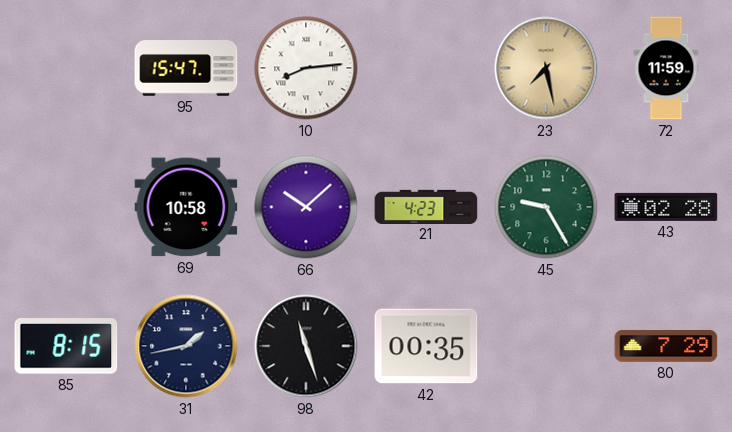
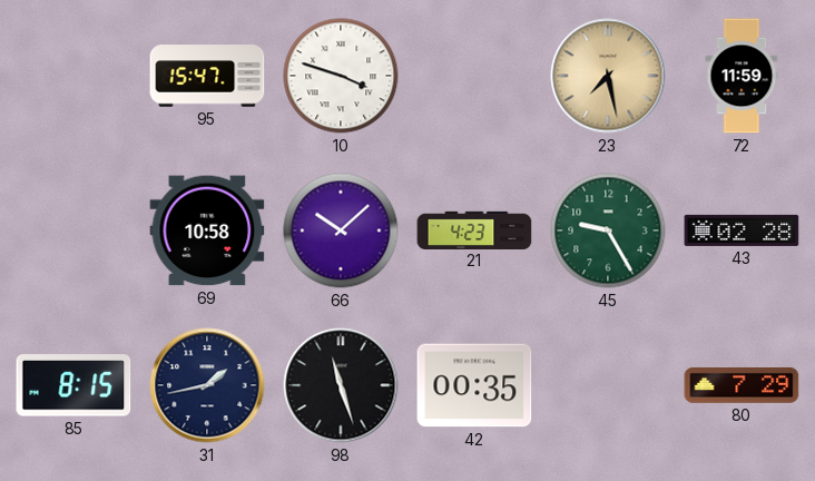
10: 8:14 -> 3:48
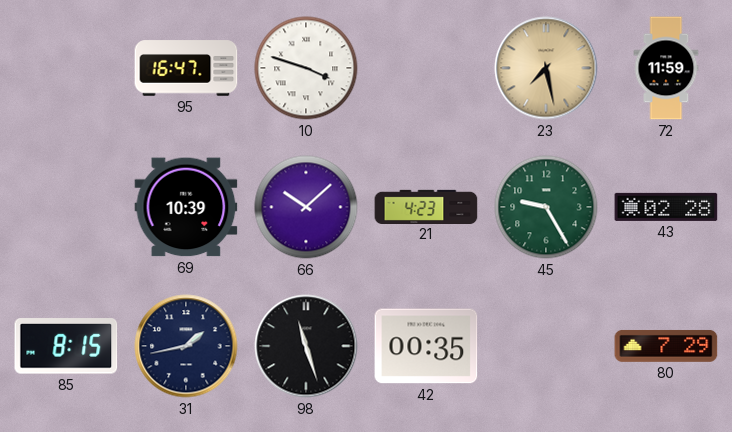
95: 15:47 -> 16:47
69: 10:58 -> 10:39
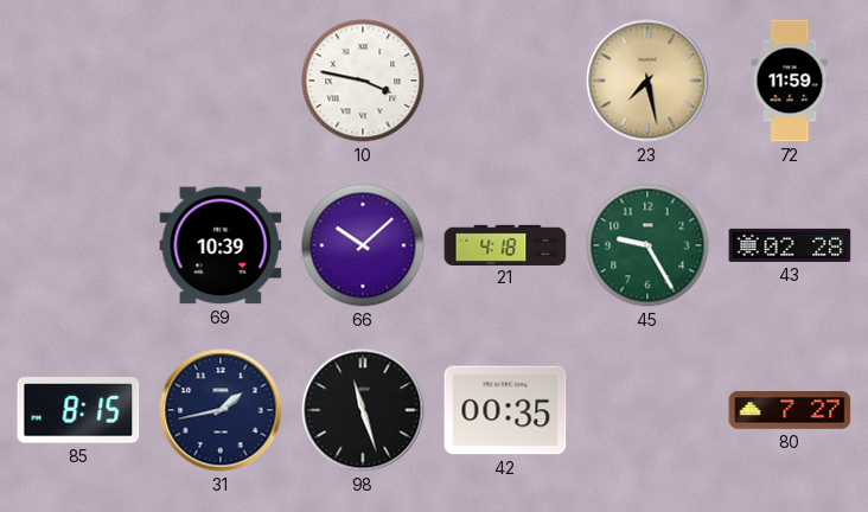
95: 16:47 -> none
10: 3:48 -> 3:47
21: 4:23 -> 4:18
80: 7:29 -> 7:27
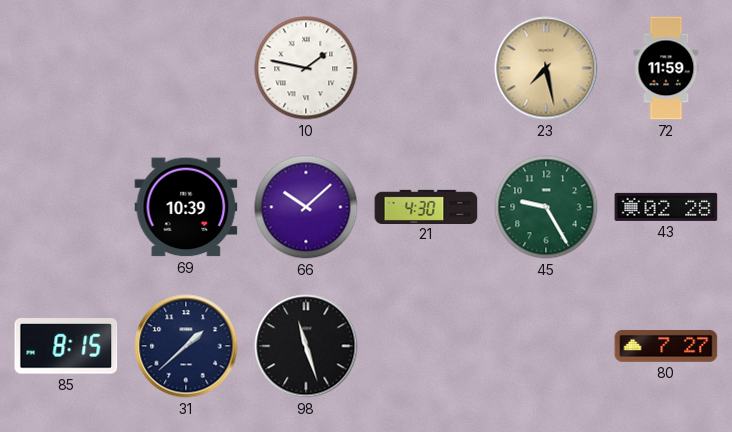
10: 3:47 -> 1:47
21: 4:18 -> 4:30
31: 1:43 -> 1:38
42: 00:35 -> none
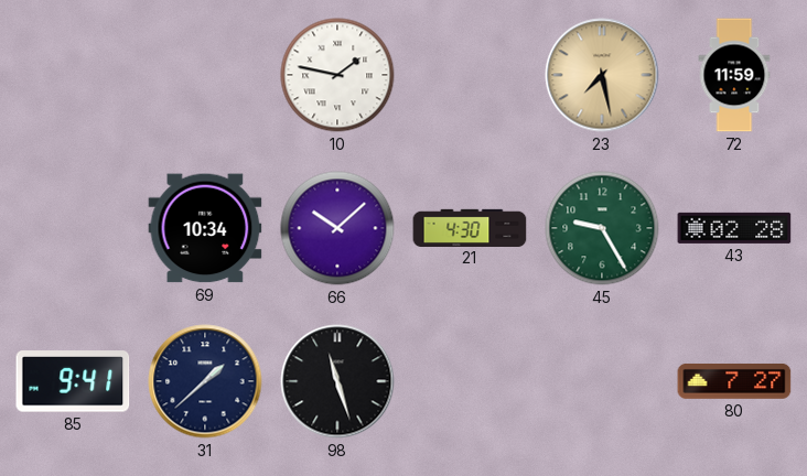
69: 10:39 -> 10:34
85: 8:15 -> 9:41
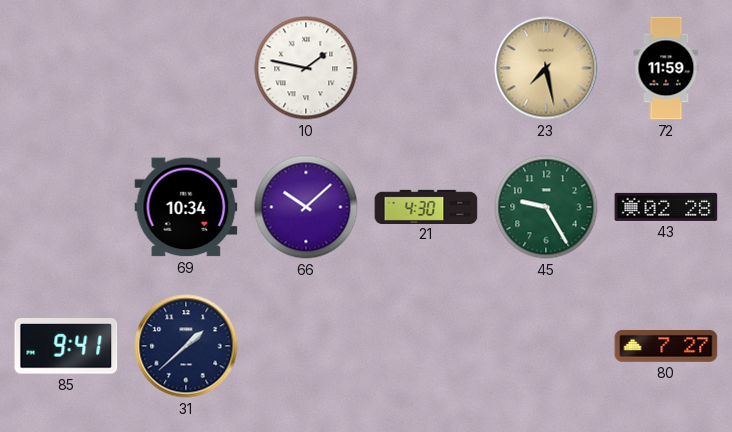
98: 11:27 -> none
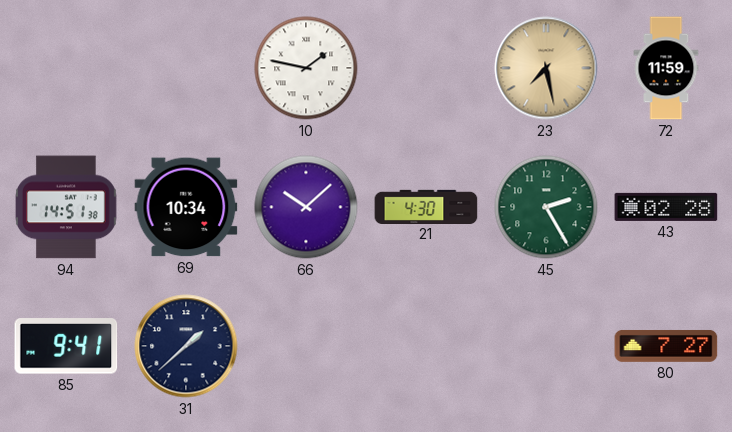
94: none -> 14:51
45: 9:25 -> 2:25
